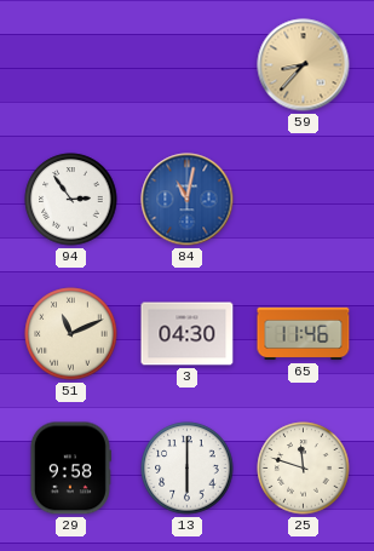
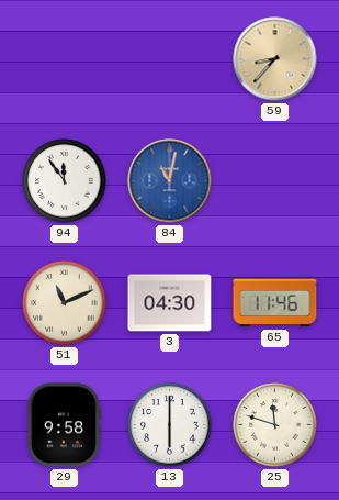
94: 2:54 -> 11:54
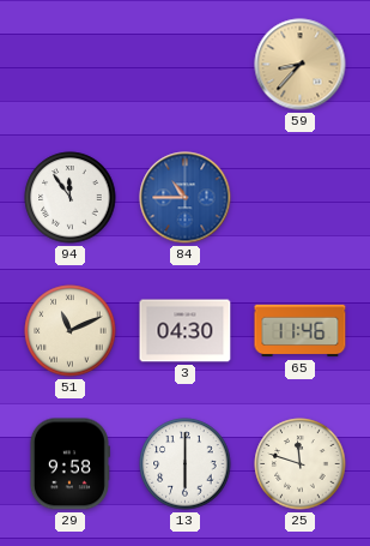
84: 11:02 -> 10:45
